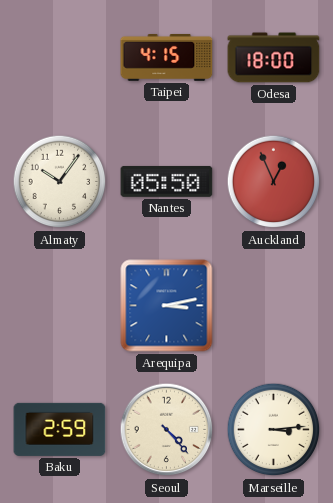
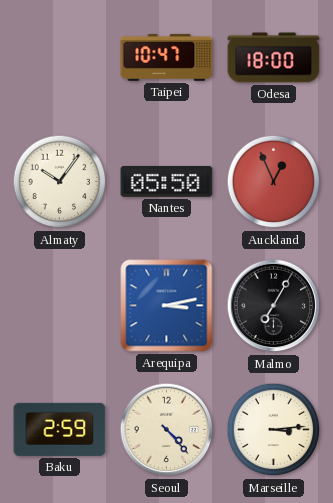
Taipei: 4:15 -> 10:47
Malmo: none -> 7:05
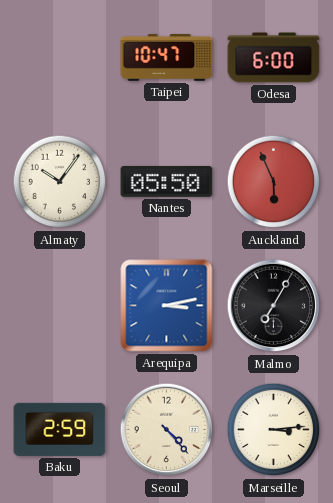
Odesa: 18:00 -> 6:00
Auckland: 12:56 -> 5:56
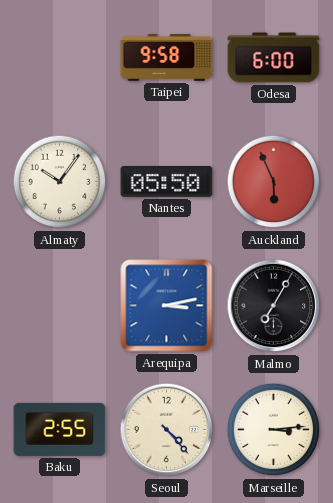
Taipei: 10:47 -> 9:58
Baku: 2:59 -> 2:55
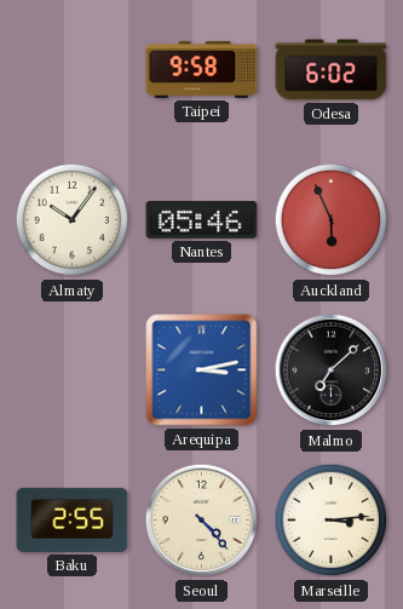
Odesa: 6:00 -> 6:02
Nantes: 05:50 -> 05:46
Malmo: 7:05 -> 7:08
